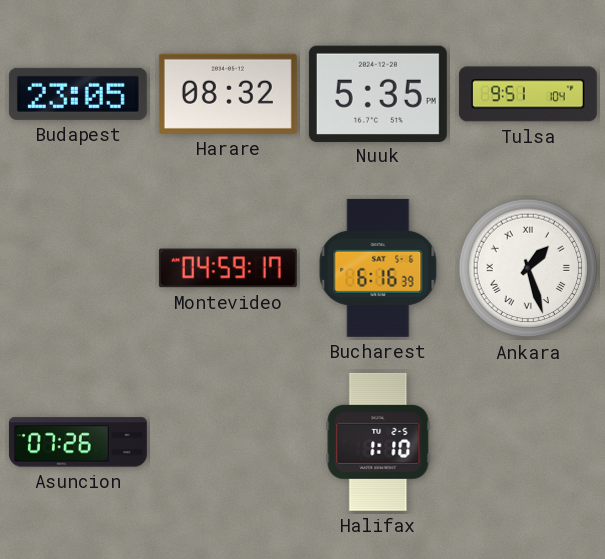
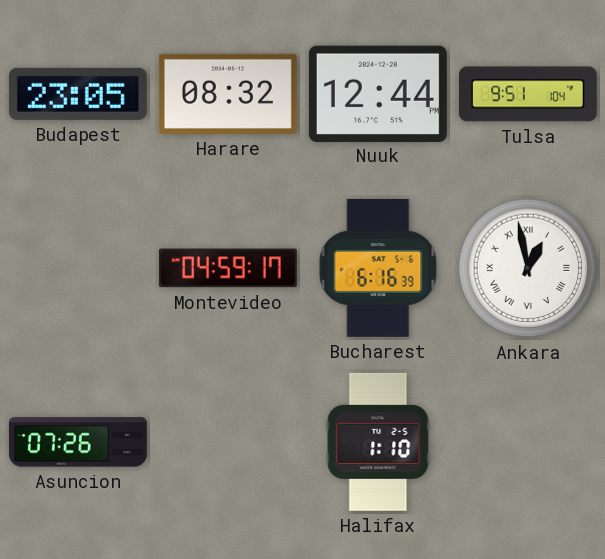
Nuuk: 5:35 -> 12:44
Ankara: 1:27 -> 12:58
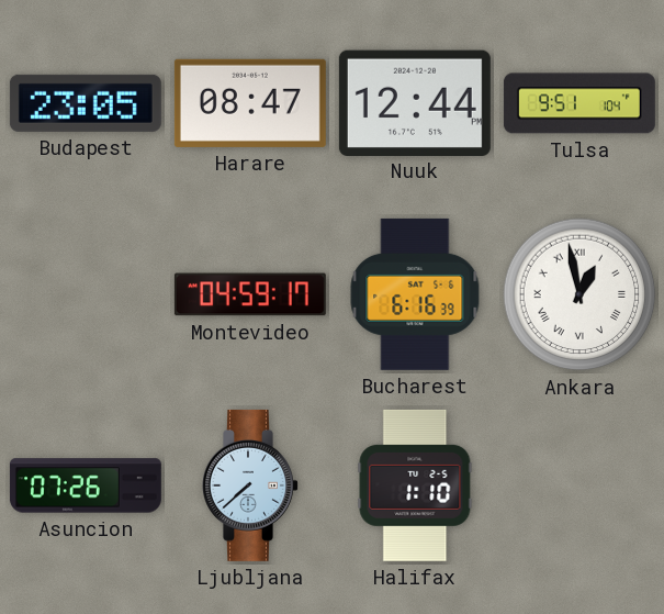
Harare: 08:32 -> 08:47
Ljubljana: none -> 7:38
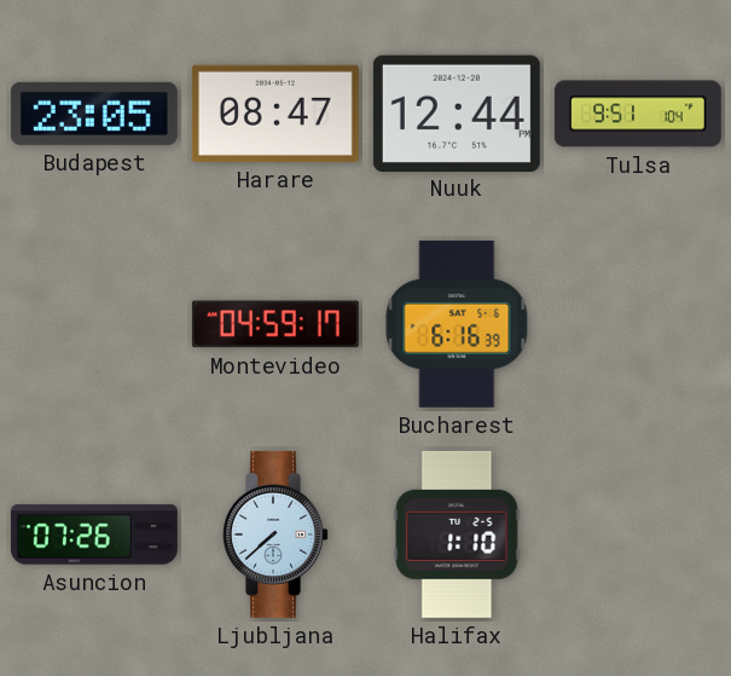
Ankara: 12:58 -> none
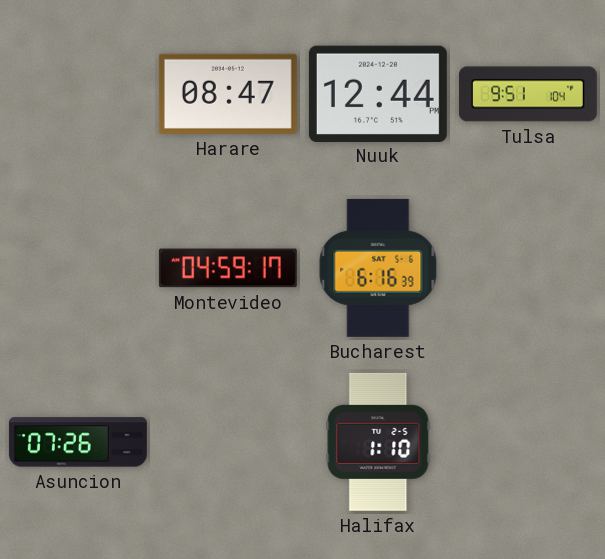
Budapest: 23:05 -> none
Ljubljana: 7:38 -> none
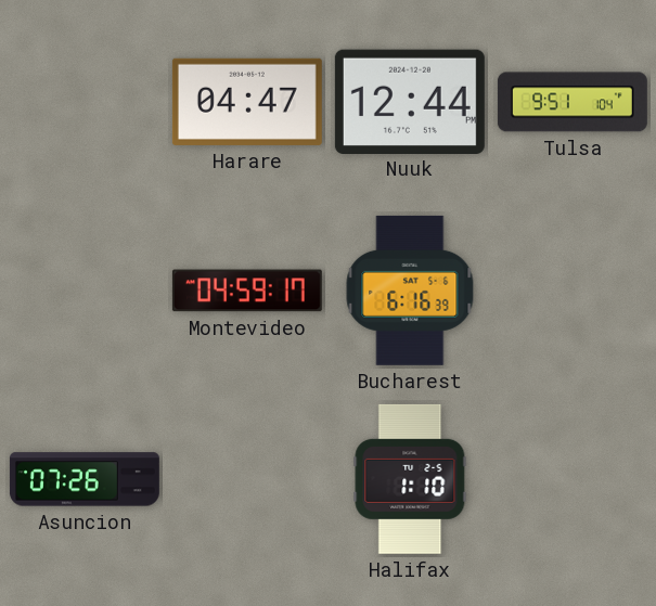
Harare: 08:47 -> 04:47
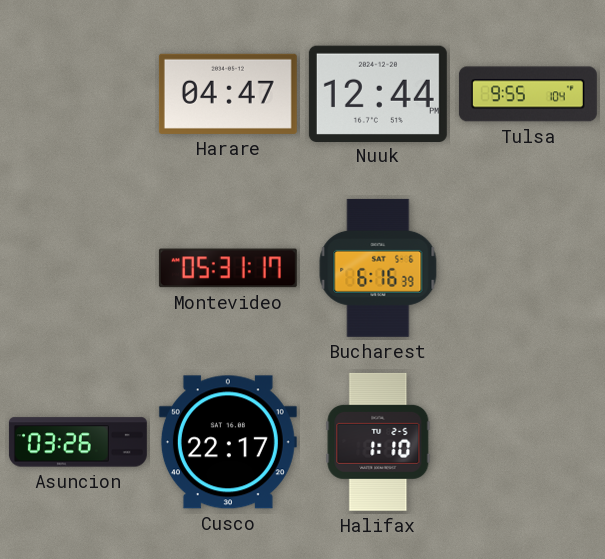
Tulsa: 9:51 -> 9:55
Montevideo: 04:59 -> 05:31
Asuncion: 07:26 -> 03:26
Cusco: none -> 22:17
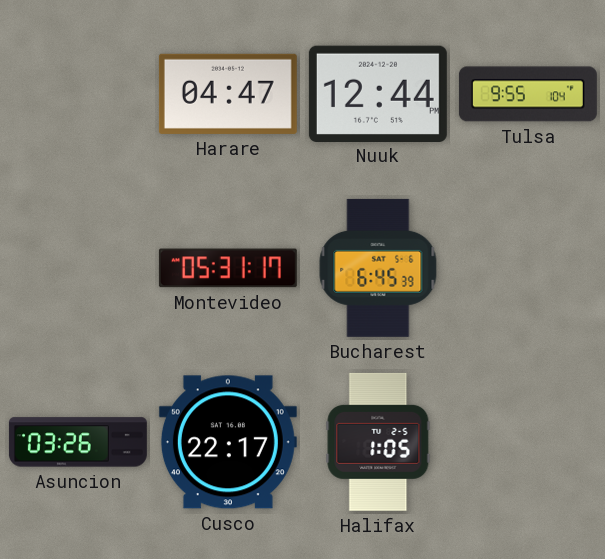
Bucharest: 6:16 -> 6:45
Halifax: 1:10 -> 1:05
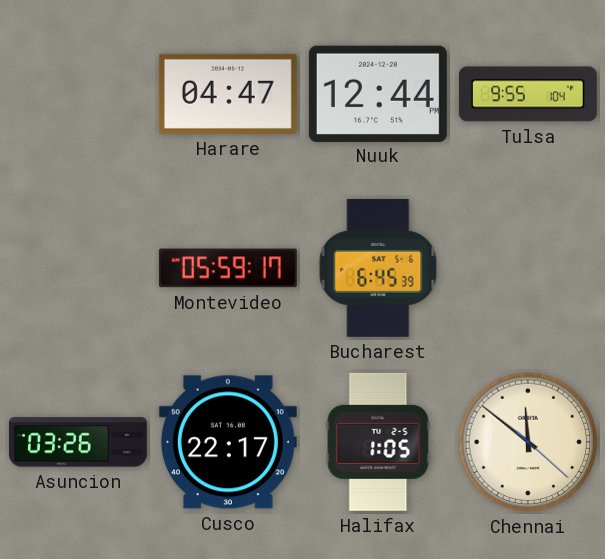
Montevideo: 05:31 -> 05:59
Chennai: none -> 11:51
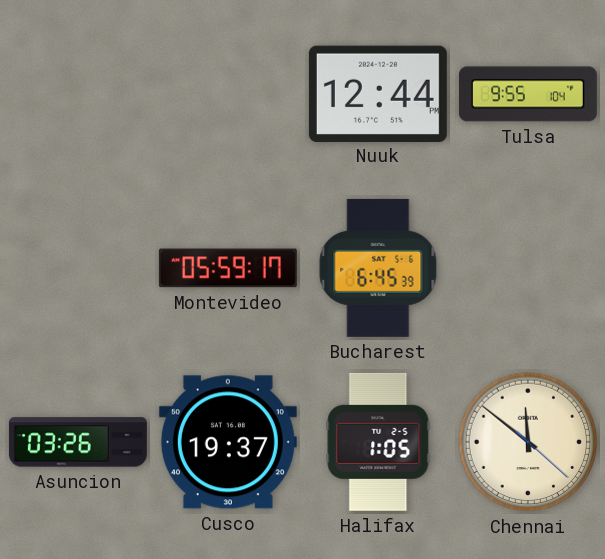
Harare: 04:47 -> none
Cusco: 22:17 -> 19:37
